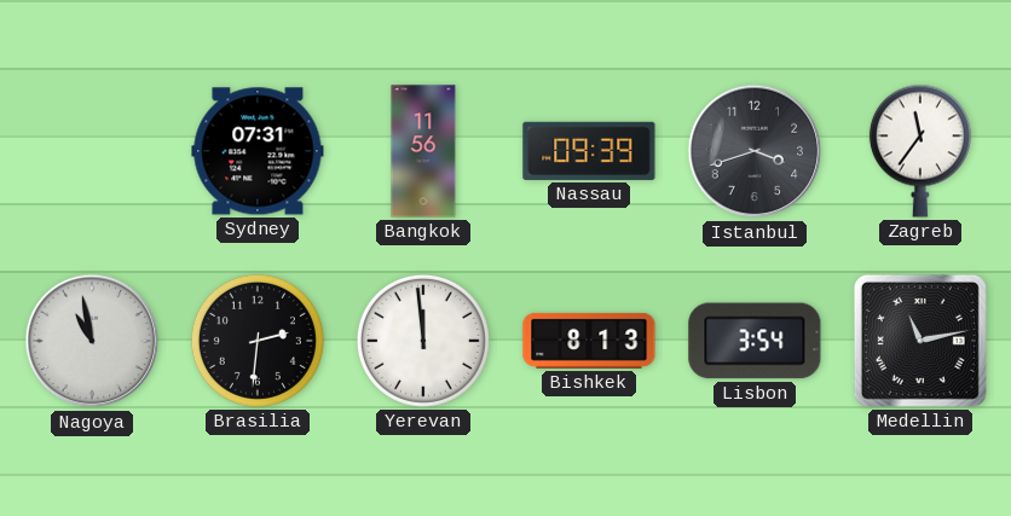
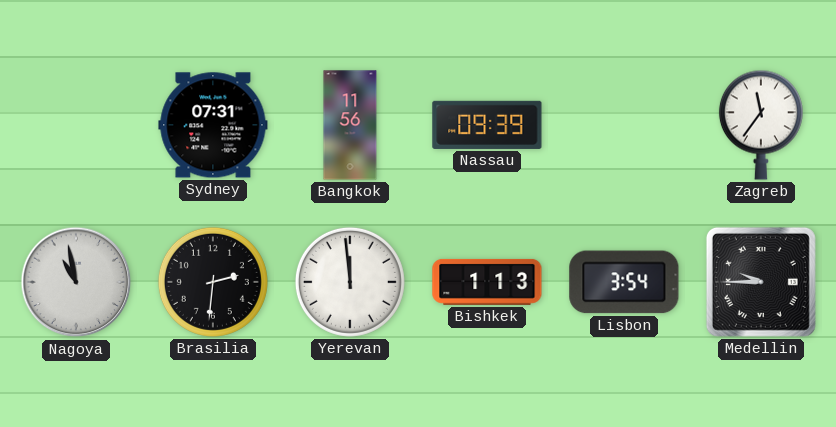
Istanbul: 3:42 -> none
Bishkek: 8:13 -> 1:13
Medellin: 11:13 -> 9:45
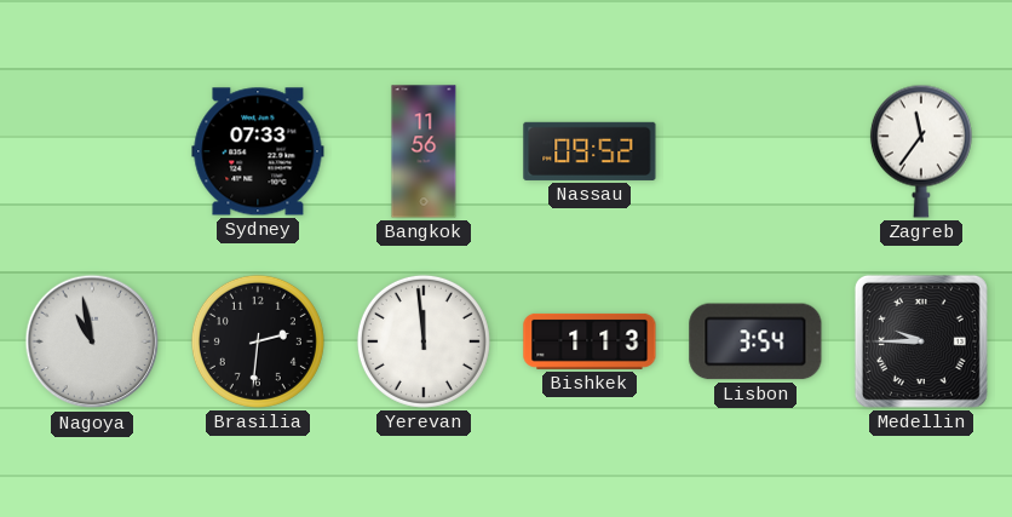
Sydney: 07:31 -> 07:33
Nassau: 09:39 -> 09:52
